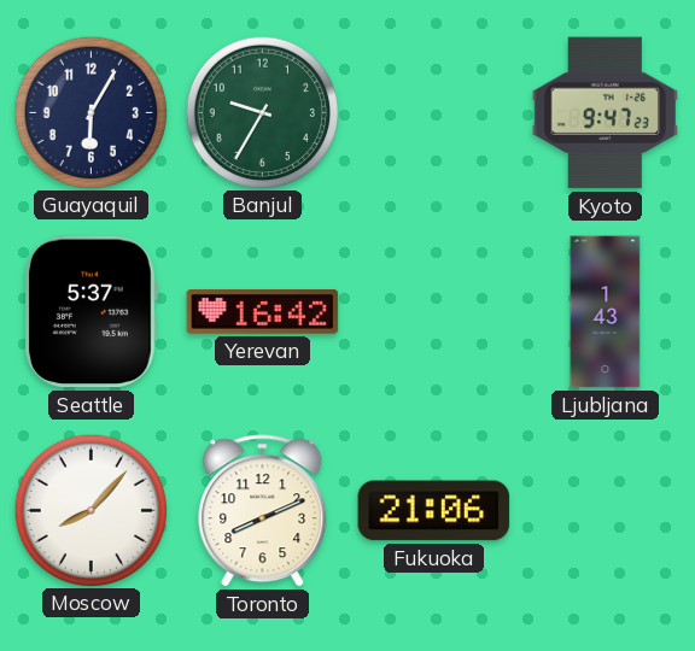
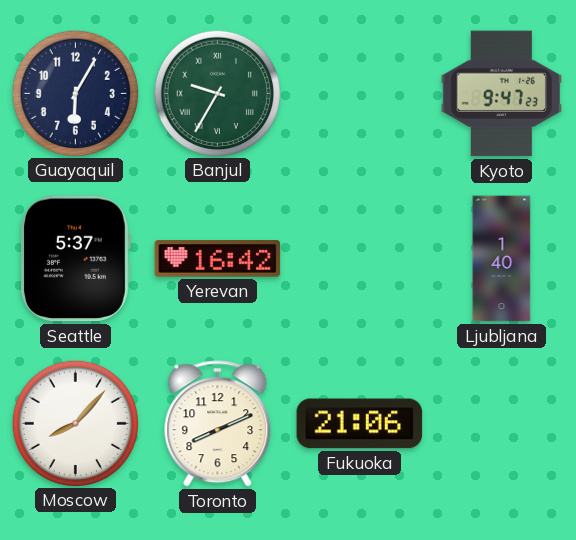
Banjul numerals: Arabic -> Roman
Ljubljana: 1:43 -> 1:40
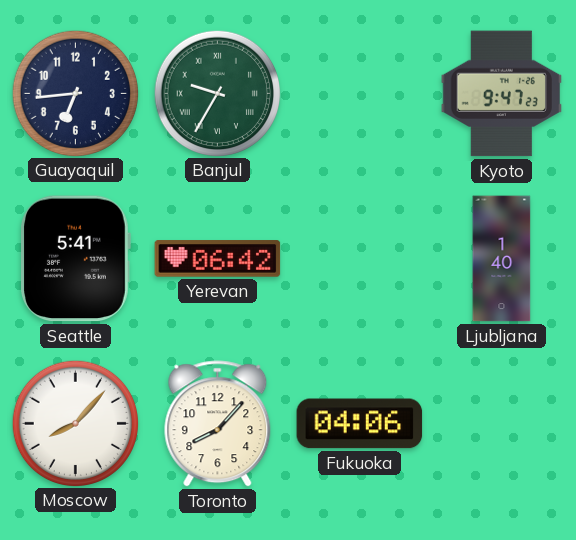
Guayaquil: 6:05 -> 6:44
Seattle: 5:37 -> 5:41
Yerevan: 16:42 -> 06:42
Toronto: 8:11 -> 8:07
Fukuoka: 21:06 -> 04:06
